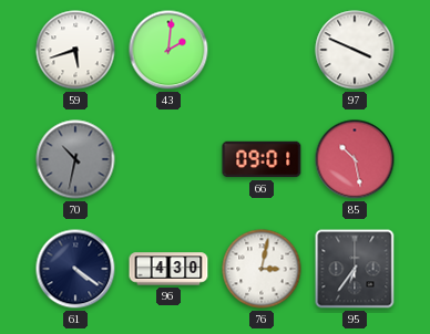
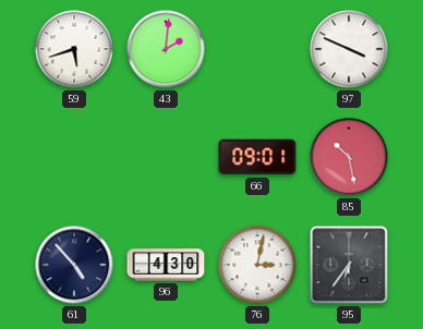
70: 10:32 -> none
61: 4:21 -> 4:53
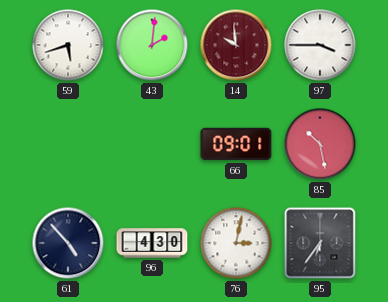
14: none -> 9:59
97: 3:49 -> 3:45
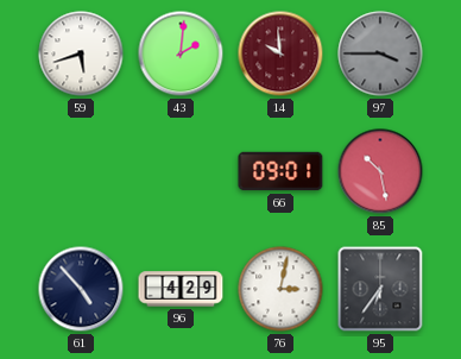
97 dial: white -> grey
96: 4:30 -> 4:29
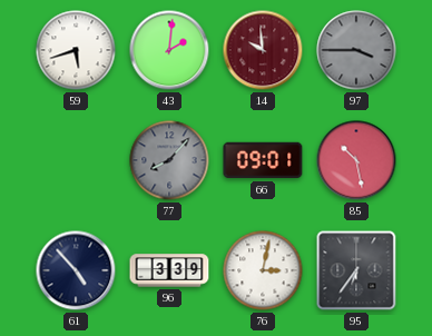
77: none -> 8:07
96: 4:29 -> 3:39
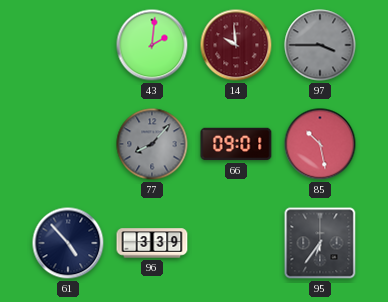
59: 5:42 -> none
76: 3:02 -> none
